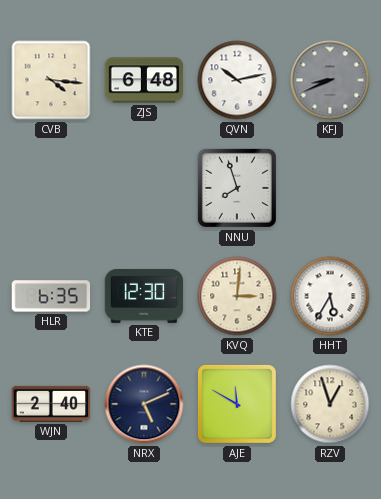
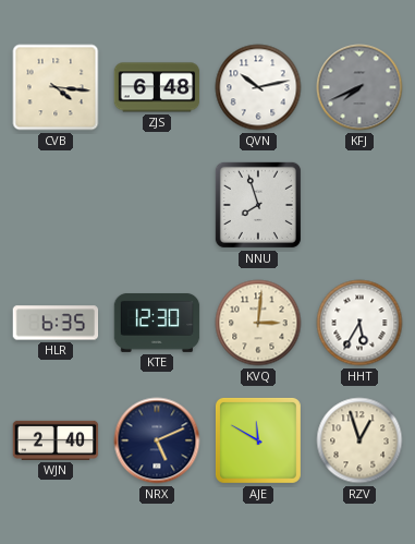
KFJ: 8:41 -> 7:41
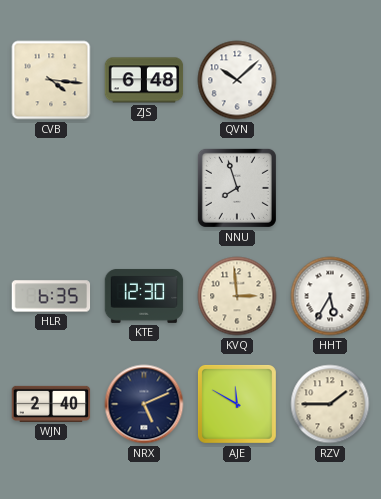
QVN: 10:13 -> 10:08
KFJ: 7:41 -> none
KVQ: 3:01 -> 2:59
RZV: 12:57 -> 1:45
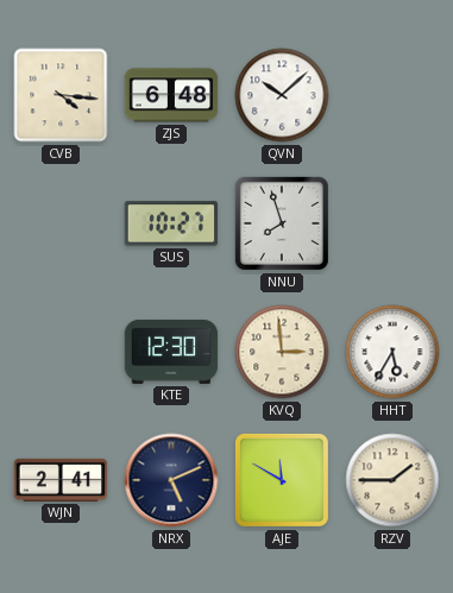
SUS: none -> 10:27
HLR: 6:35 -> none
WJN: 2:40 -> 2:41
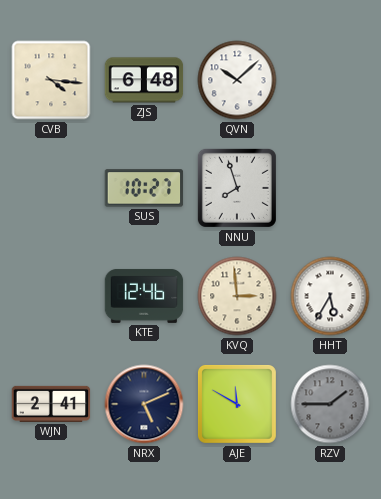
KTE: 12:30 -> 12:46
RZV dial: cream -> grey
